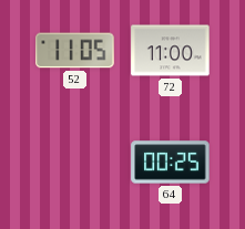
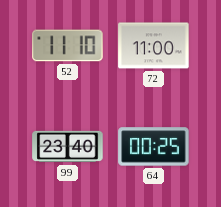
52: 11:05 -> 11:10
99: none -> 23:40
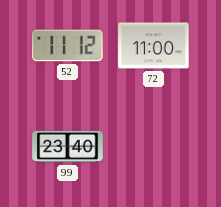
52: 11:10 -> 11:12
64: 00:25 -> none
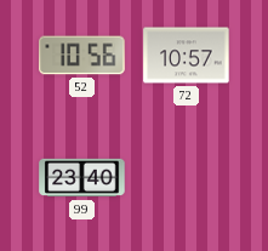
52: 11:12 -> 10:56
72: 11:00 -> 10:57
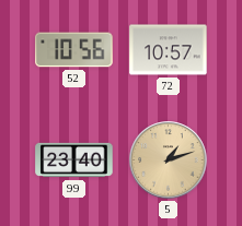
5: none -> 1:12
